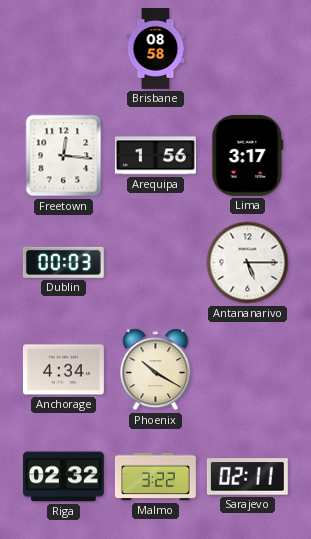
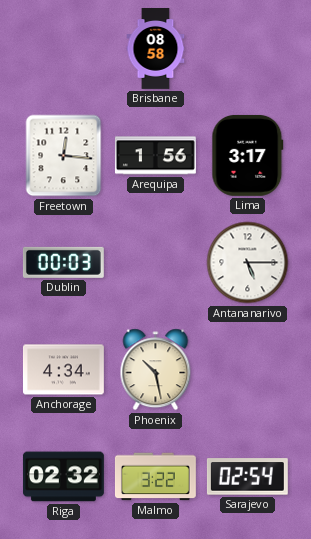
Phoenix: 10:20 -> 10:28
Sarajevo: 02:11 -> 02:54
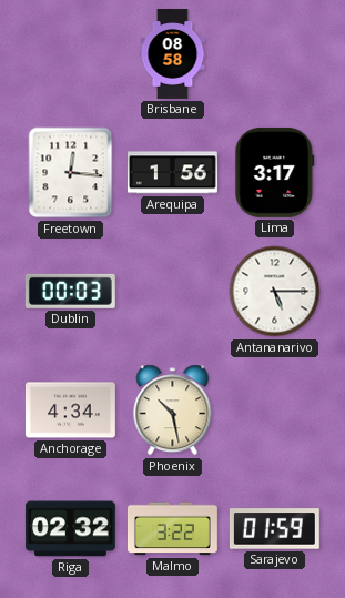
Sarajevo: 02:54 -> 01:59
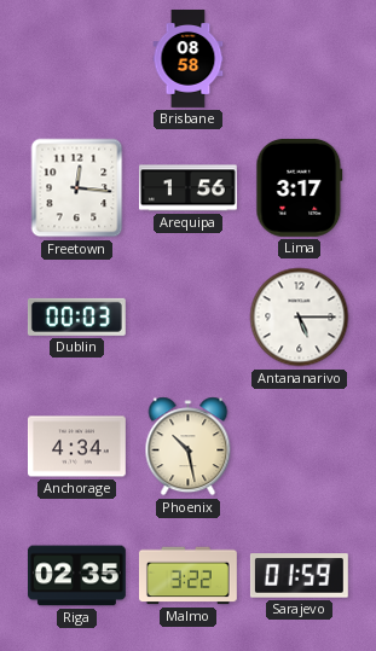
Riga: 02:32 -> 02:35
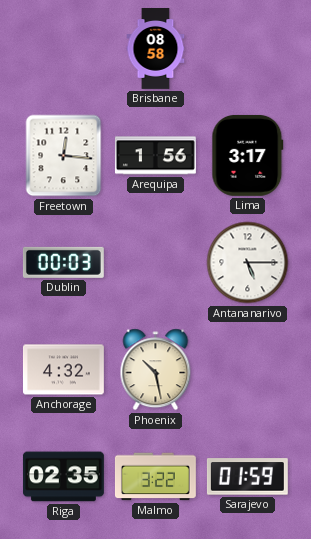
Anchorage: 4:34 -> 4:32
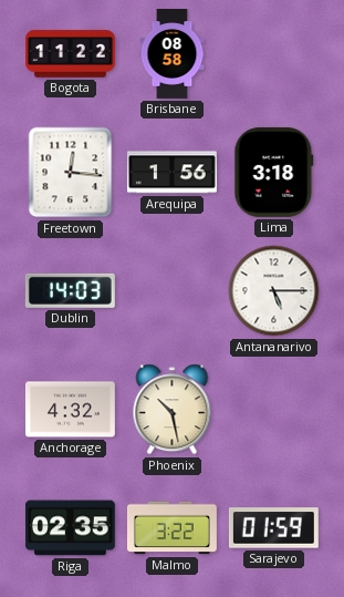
Bogota: none -> 11:22
Lima: 3:17 -> 3:18
Dublin: 00:03 -> 14:03
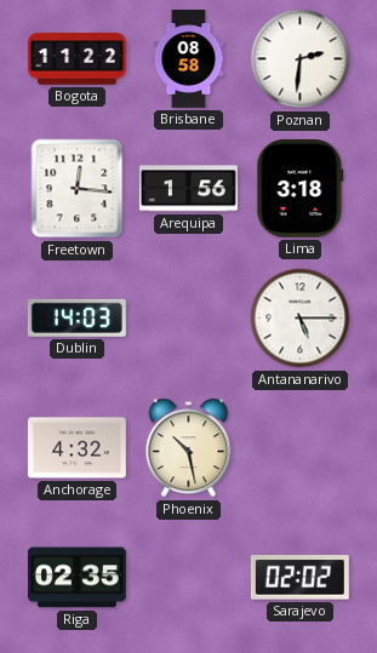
Poznan: none -> 2:31
Malmo: 3:22 -> none
Sarajevo: 01:59 -> 02:02
